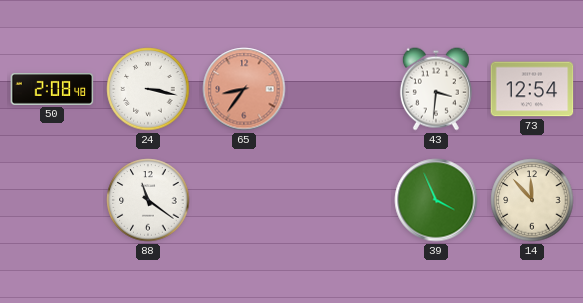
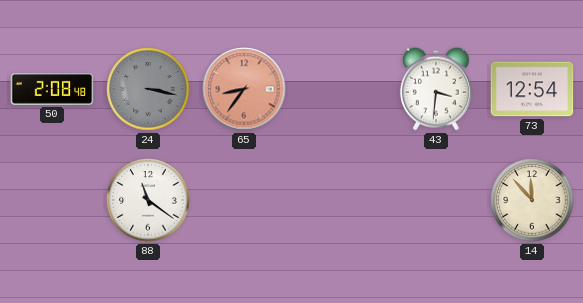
24 dial: white -> grey
39: 3:56 -> none
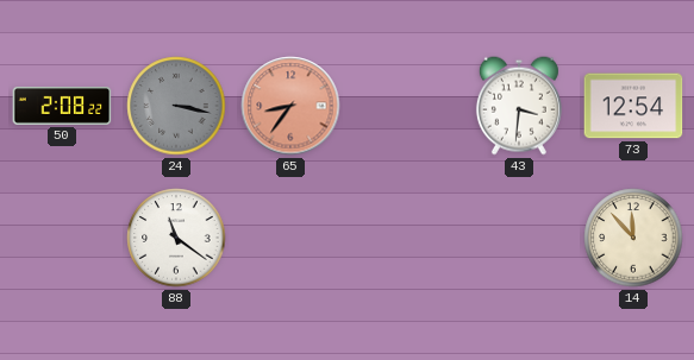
50: 2:08:48 -> 2:08:22
